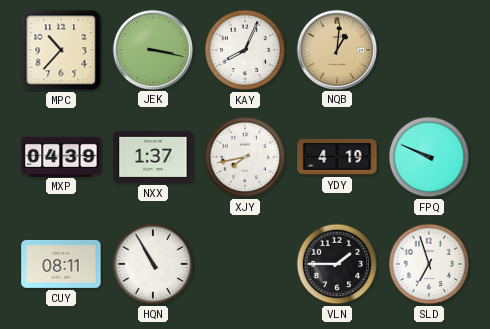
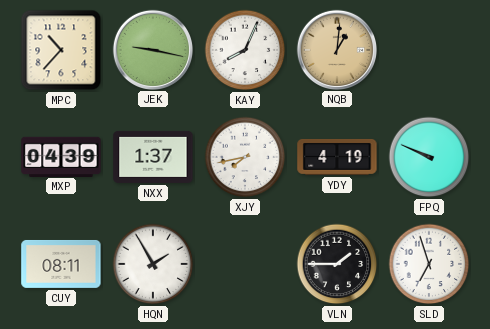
JEK: 3:17 -> 9:17
HQN: 10:55 -> 1:55
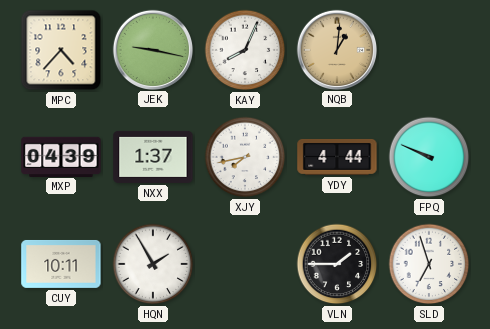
MPC: 10:37 -> 4:37
YDY: 4:19 -> 4:44
CUY: 08:11 -> 10:11
